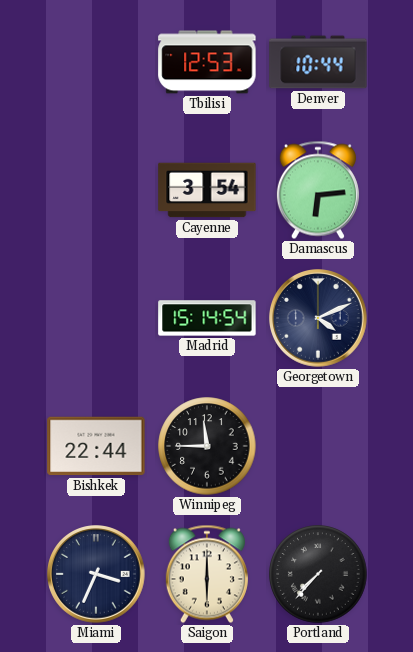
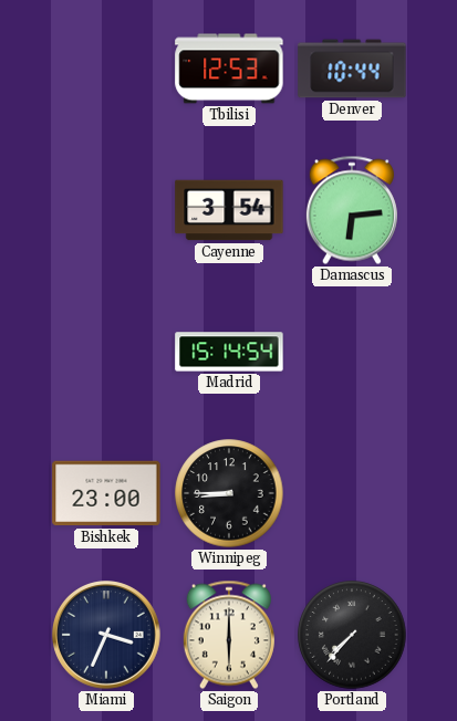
Georgetown: 4:11 -> none
Bishkek: 22:44 -> 23:00
Winnipeg: 11:45 -> 8:45
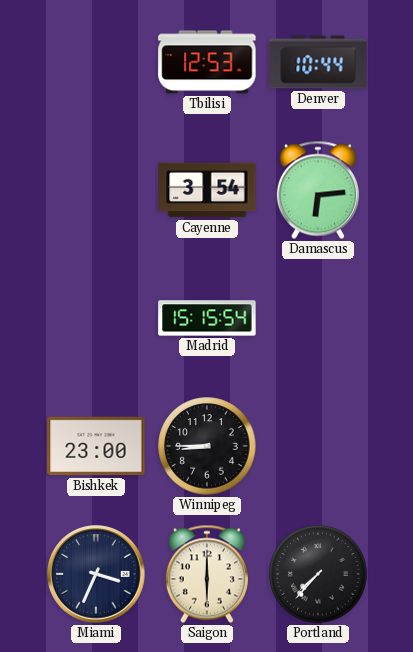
Madrid: 15:14 -> 15:15
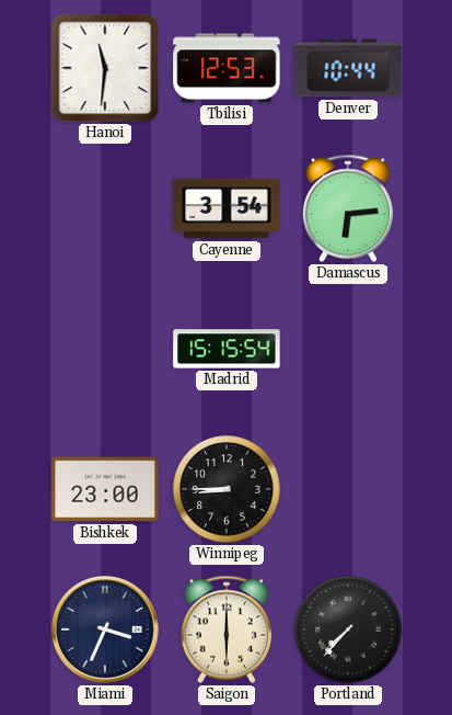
Hanoi: none -> 11:31
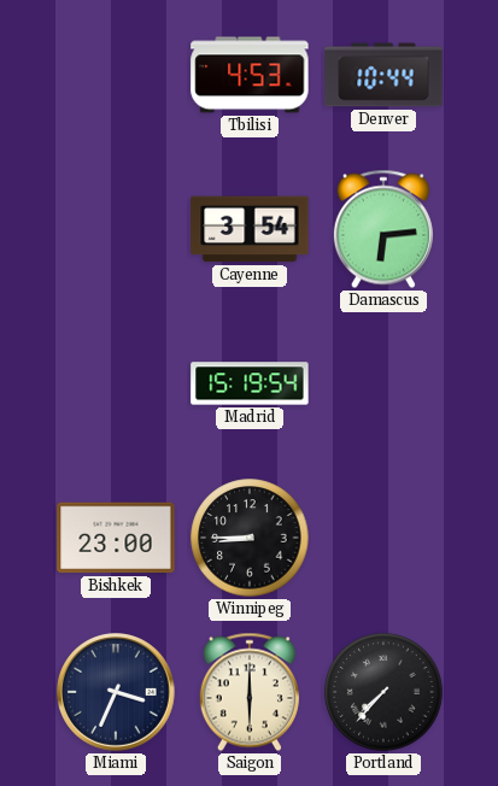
Hanoi: 11:31 -> none
Tbilisi: 12:53 -> 4:53
Madrid: 15:15 -> 15:19
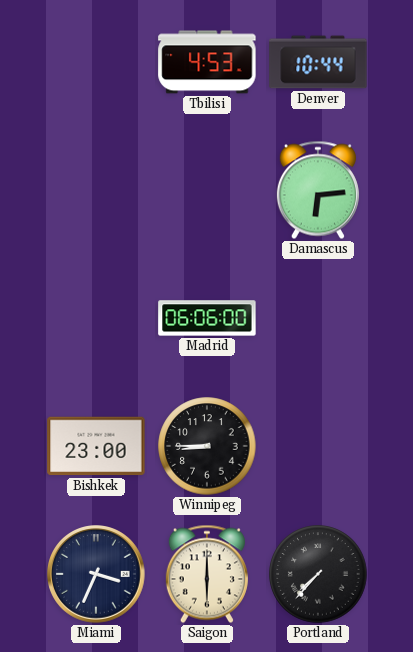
Cayenne: 3:54 -> none
Madrid: 15:19 -> 06:06
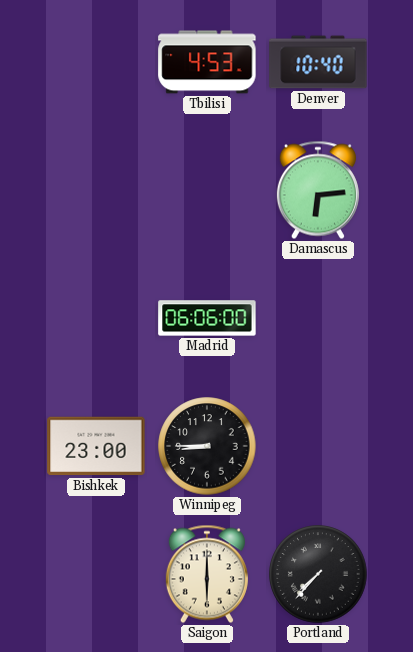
Denver: 10:44 -> 10:40
Miami: 3:34 -> none
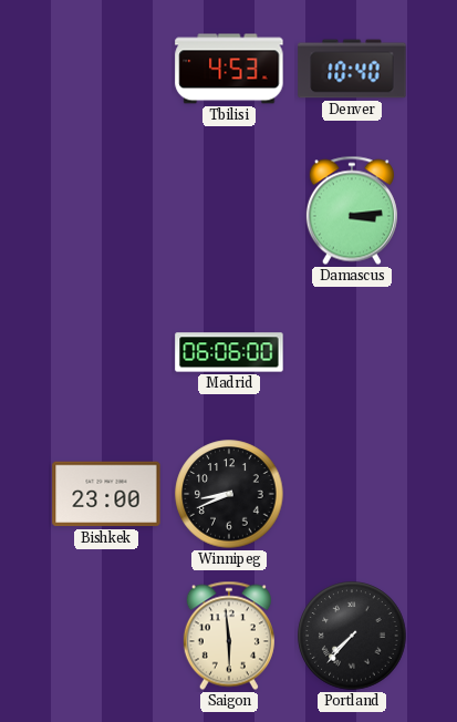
Damascus: 6:14 -> 3:14
Winnipeg: 8:45 -> 8:41
Saigon: 6:00 -> 5:59
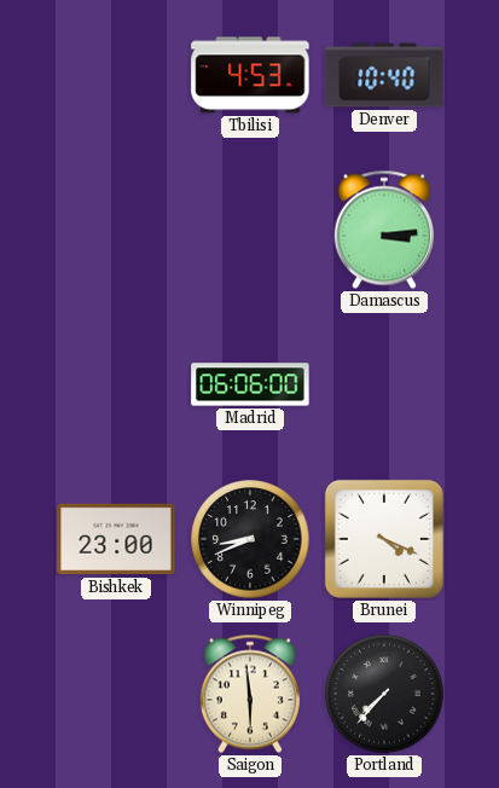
Brunei: none -> 4:19
